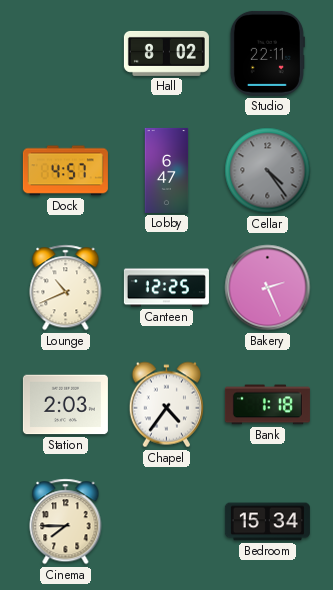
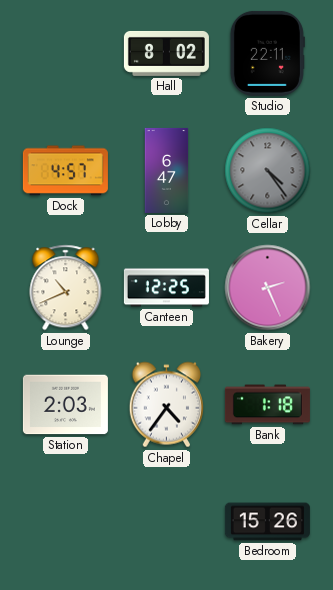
Cinema: 7:45 -> none
Bedroom: 15:34 -> 15:26
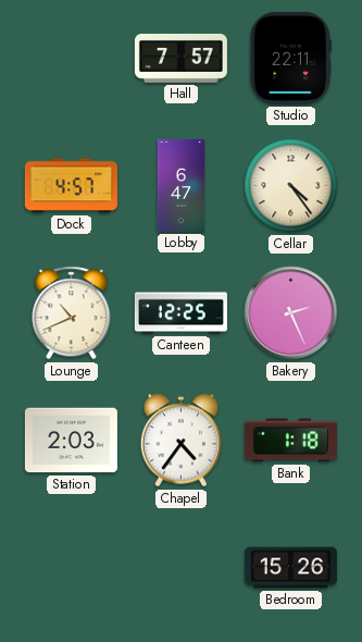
Hall: 8:02 -> 7:57
Cellar dial: grey -> cream
